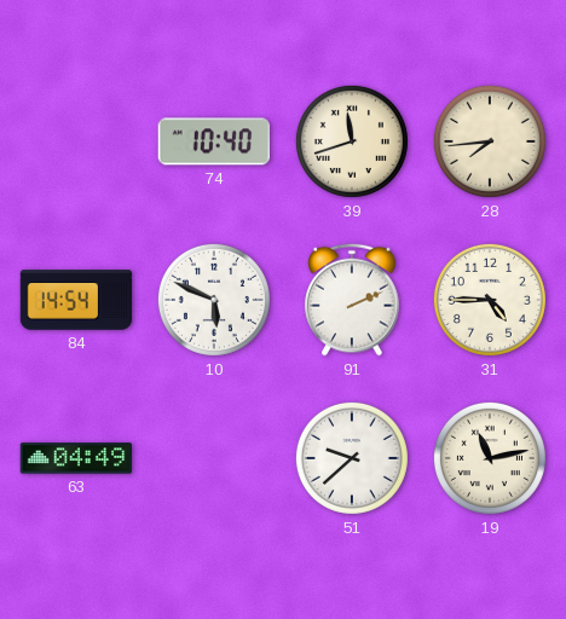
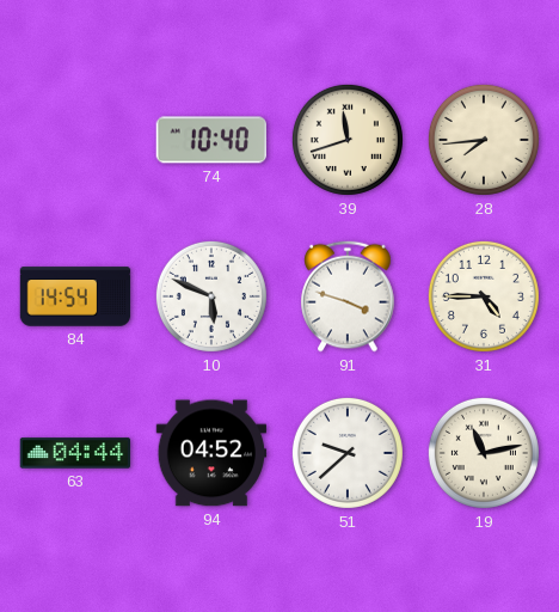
91: 2:11 -> 3:48
63: 04:49 -> 04:44
94: none -> 04:52
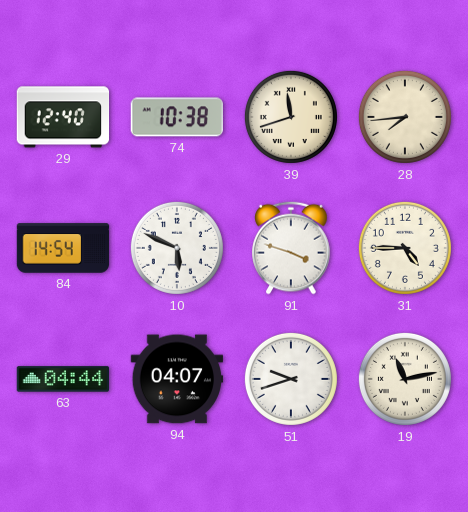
29: none -> 12:40
74: 10:40 -> 10:38
94: 04:52 -> 04:07
51: 9:38 -> 9:42
